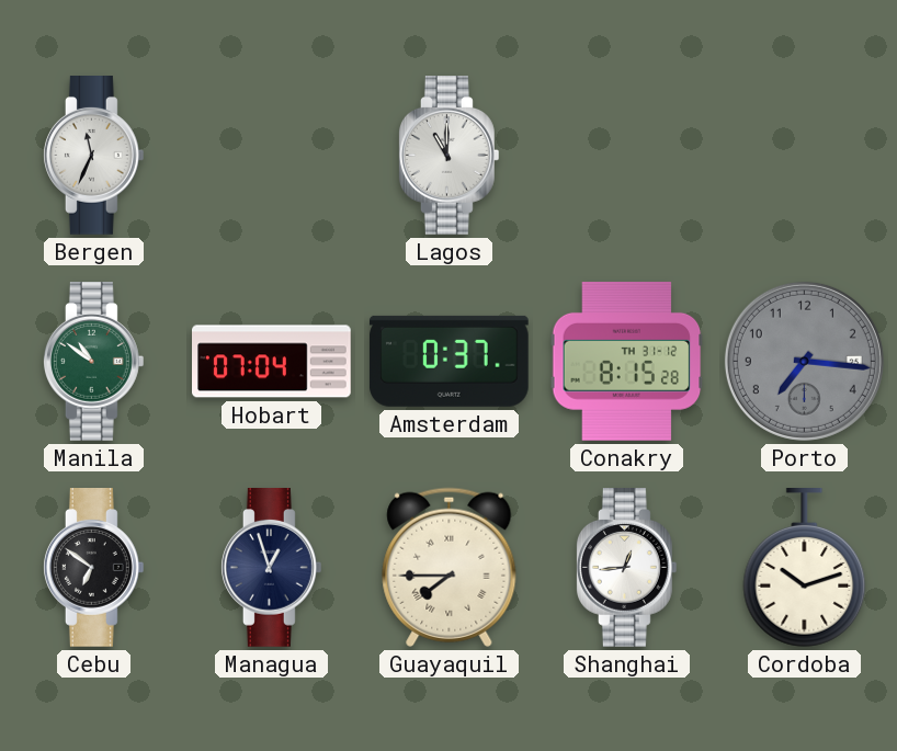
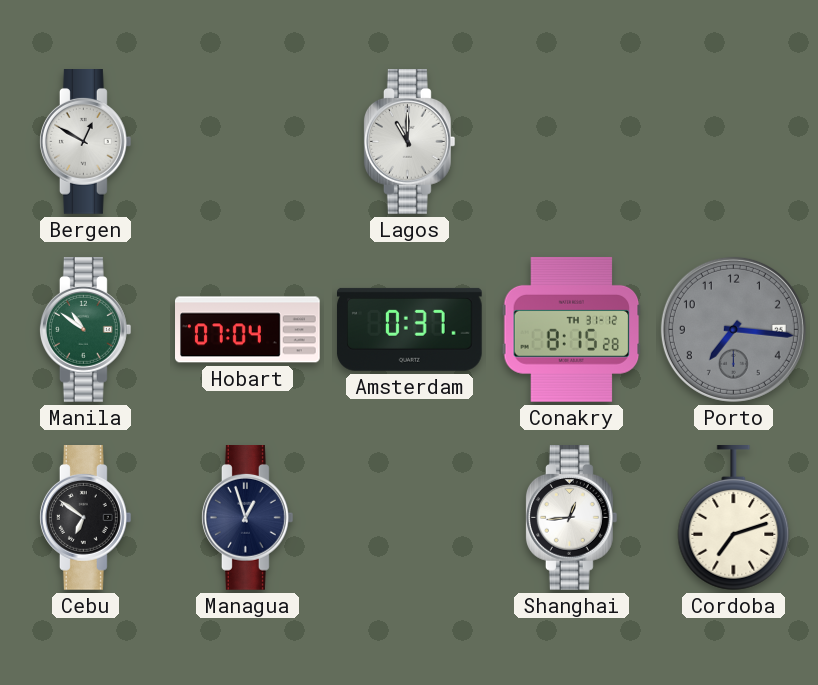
Bergen: 11:34 -> 12:50
Guayaquil: 7:45 -> none
Cordoba: 10:12 -> 7:12
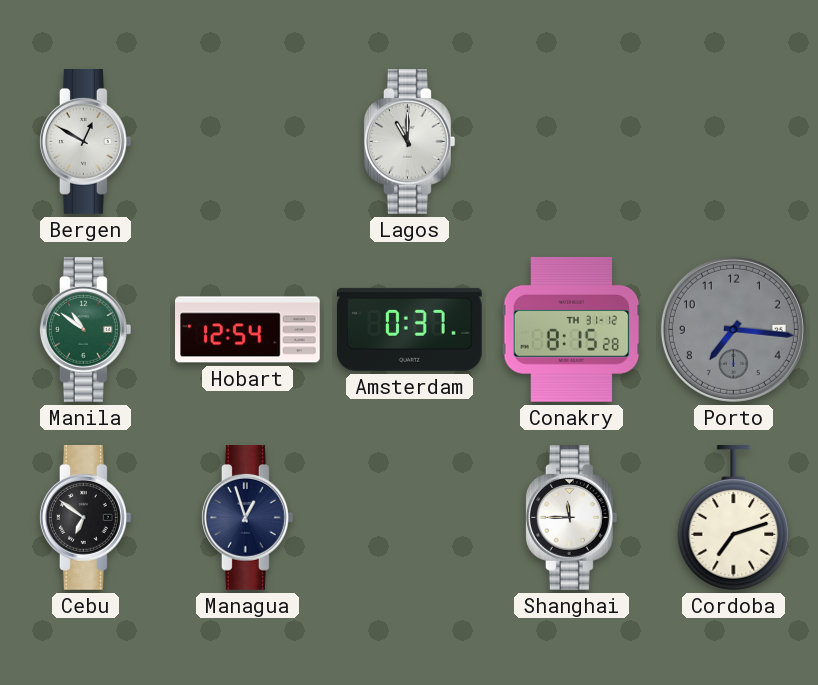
Hobart: 07:04 -> 12:54
Shanghai: 12:44 -> 11:45
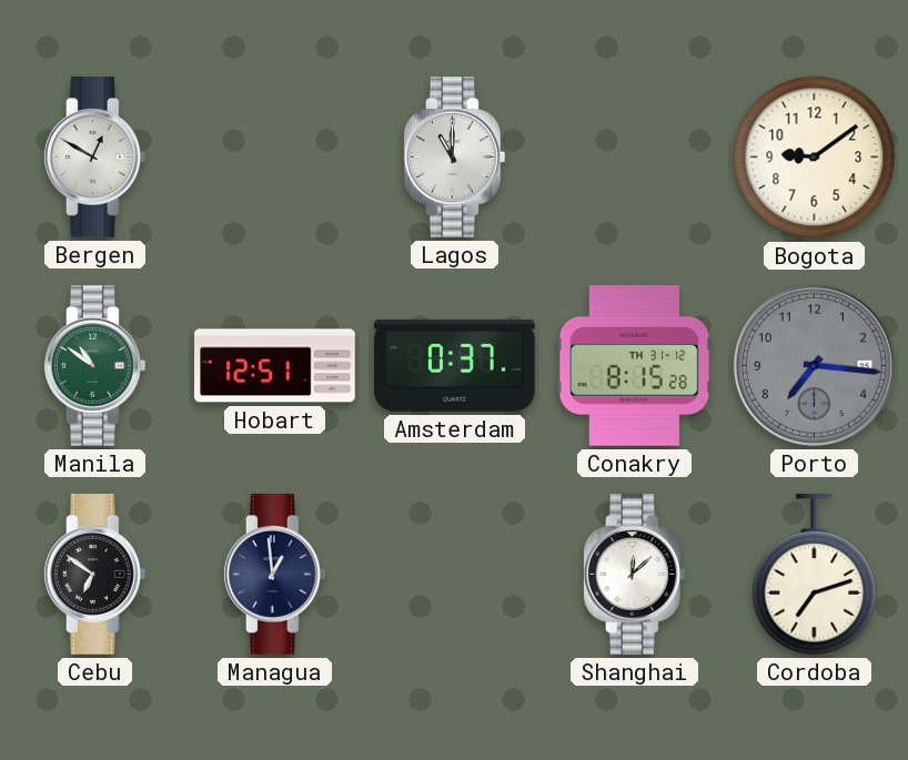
Bogota: none -> 9:09
Hobart: 12:54 -> 12:51
Managua: 12:57 -> 12:59
Shanghai: 11:45 -> 12:08
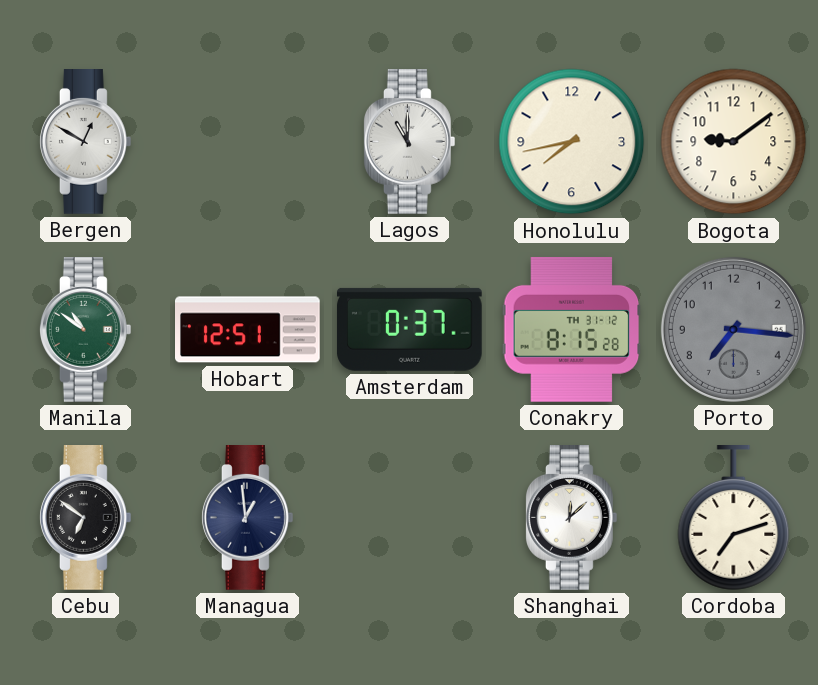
Honolulu: none -> 7:43
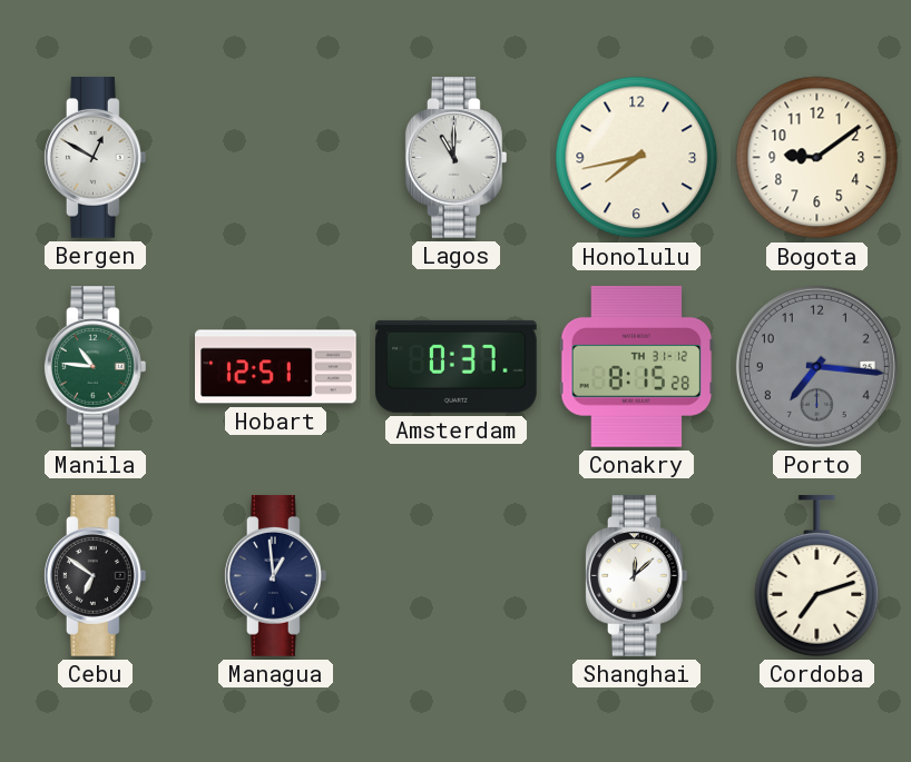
Manila: 10:51 -> 10:46
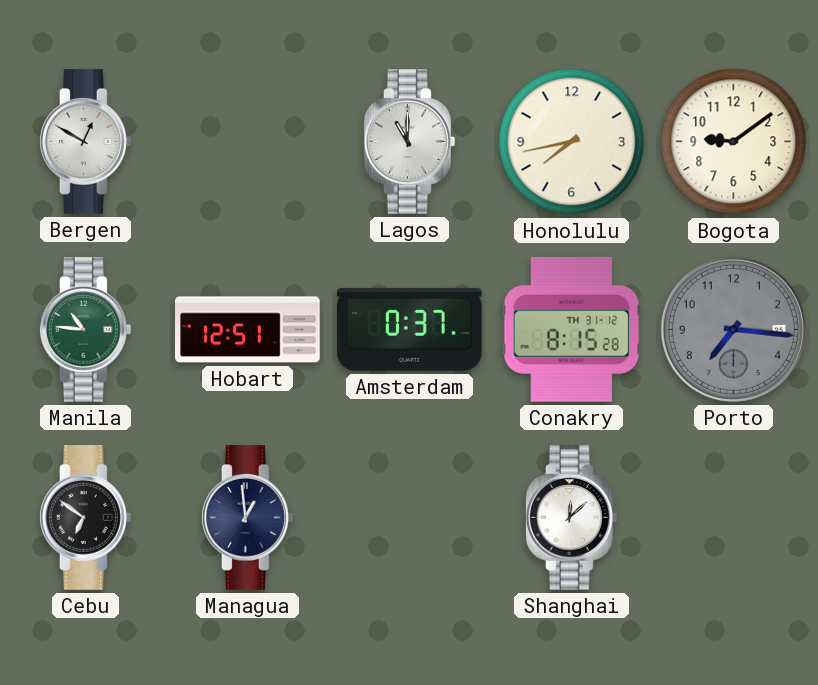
Cordoba: 7:12 -> none
